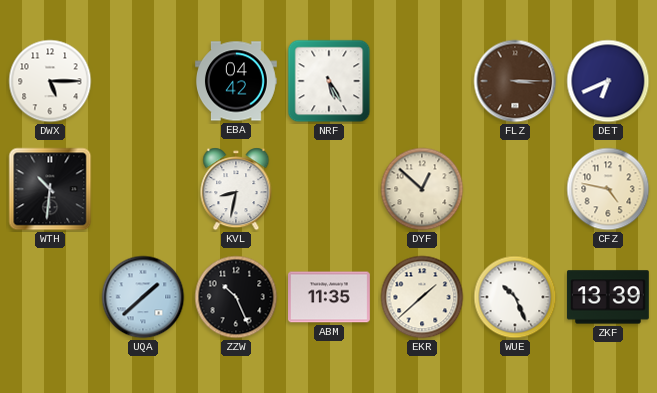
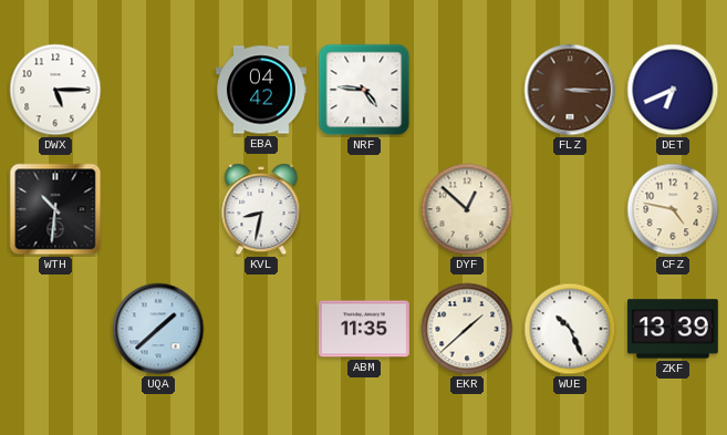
NRF: 5:25 -> 4:46
ZZW: 10:26 -> none
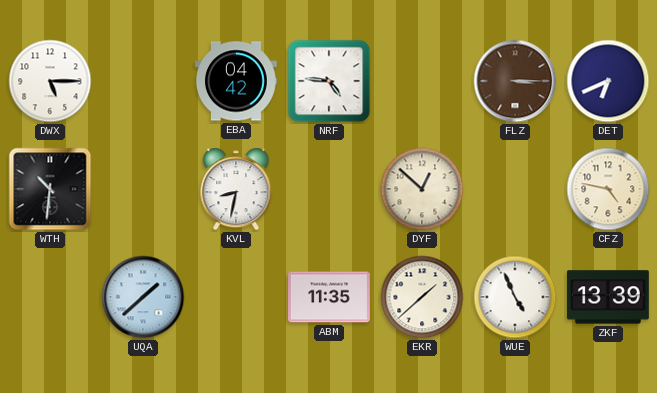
WUE: 10:26 -> 4:56
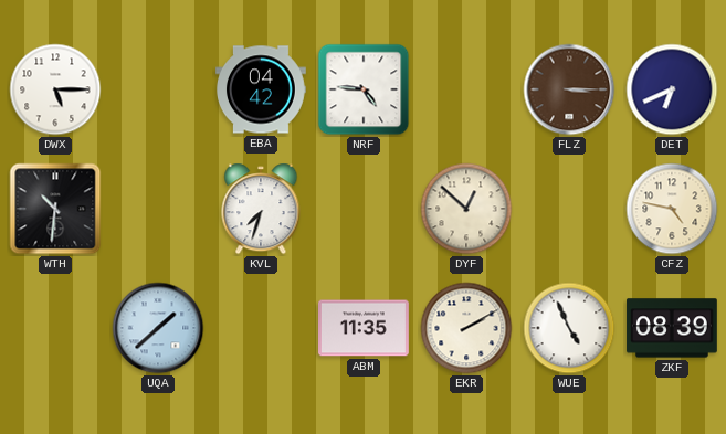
KVL: 8:32 -> 7:33
EKR: 1:38 -> 2:10
ZKF: 13:39 -> 08:39
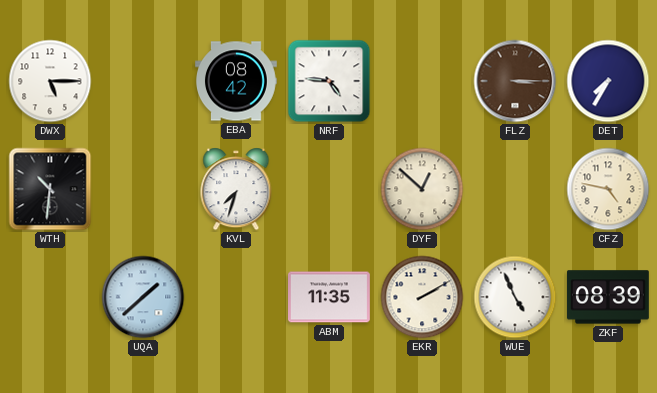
EBA: 04:42 -> 08:42
DET: 6:41 -> 7:35
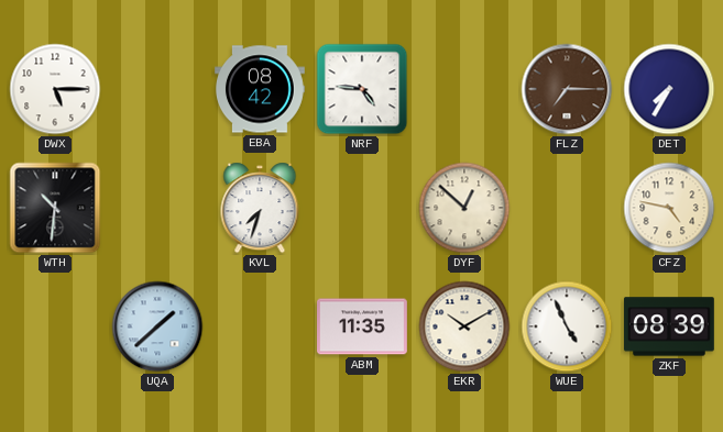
FLZ: 3:15 -> 7:15
EKR: 2:10 -> 10:10
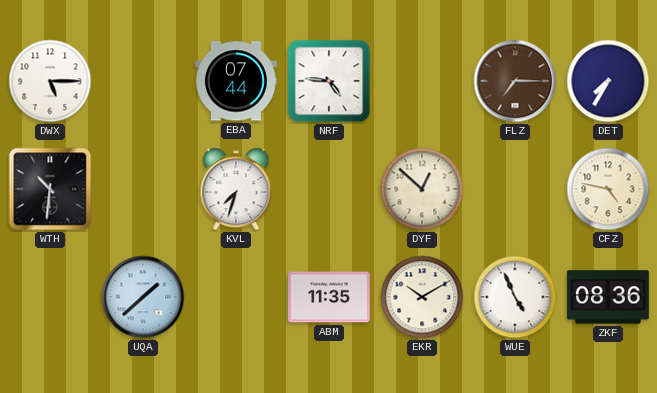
EBA: 08:42 -> 07:44
ZKF: 08:39 -> 08:36
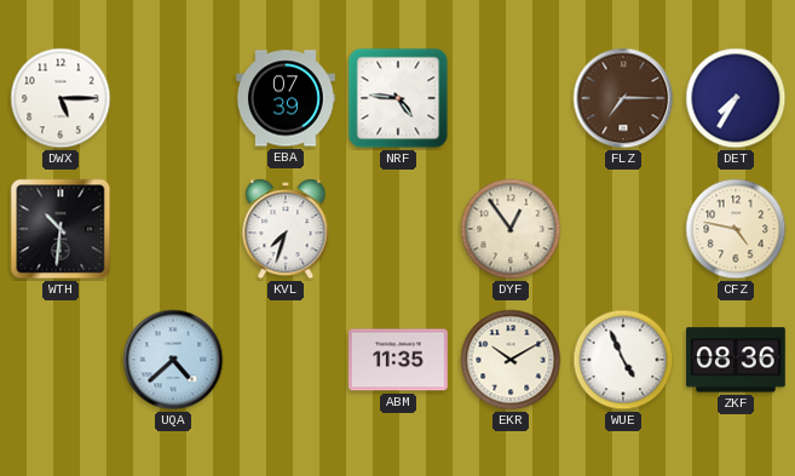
EBA: 07:44 -> 07:39
DYF: 12:52 -> 12:54
UQA: 1:38 -> 4:38
